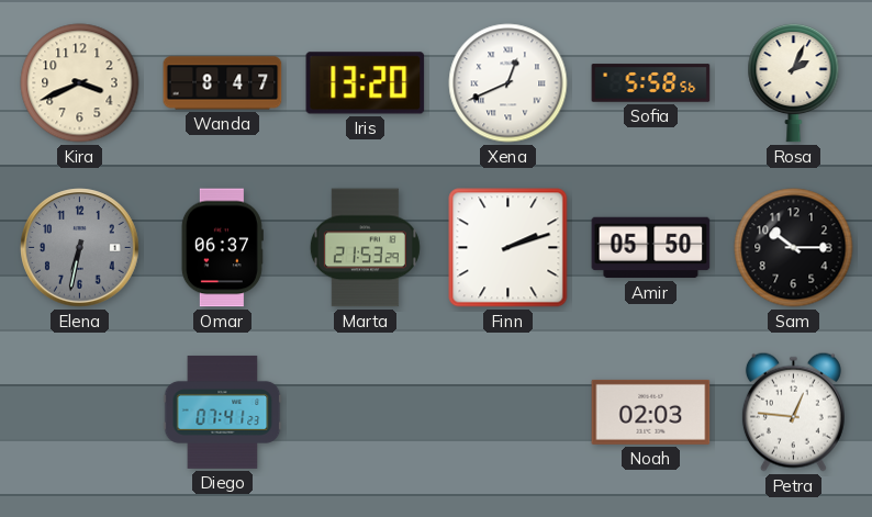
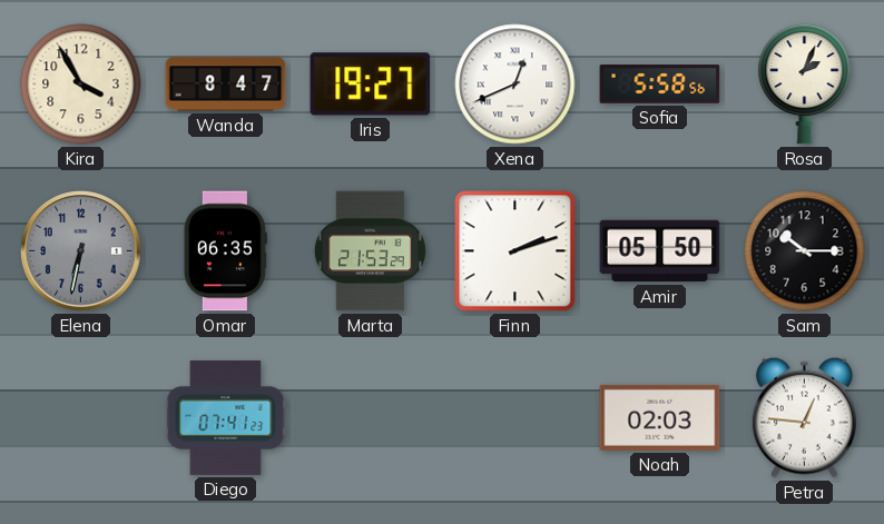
Kira: 3:41 -> 3:55
Iris: 13:20 -> 19:27
Omar: 06:37 -> 06:35
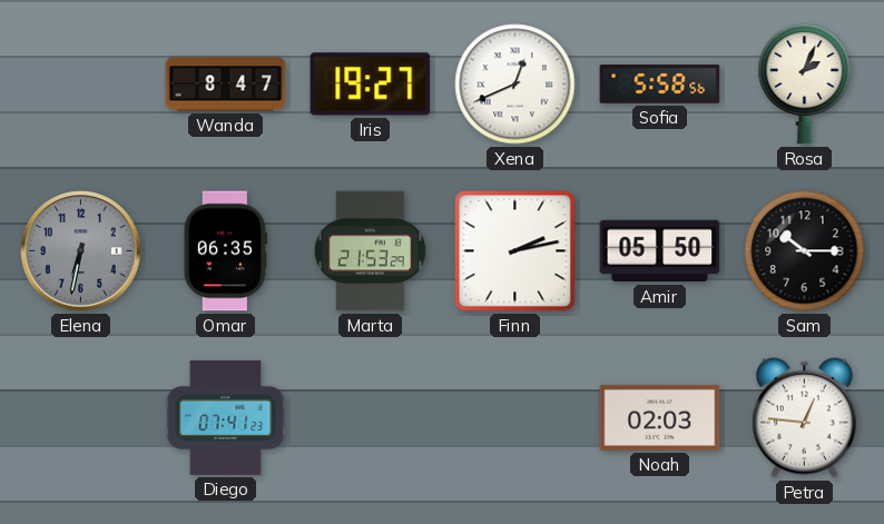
Kira: 3:55 -> none
Finn: 2:12 -> 2:13
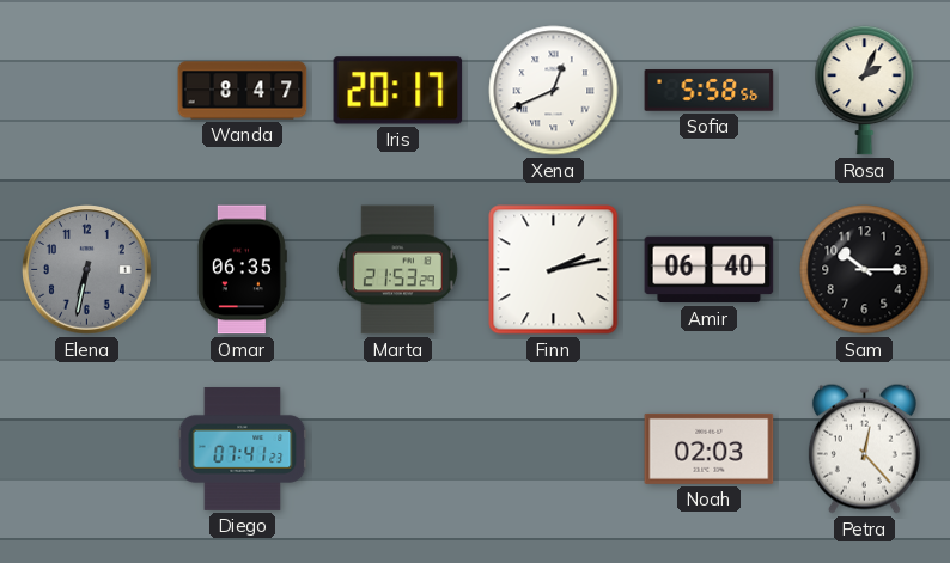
Iris: 19:27 -> 20:17
Amir: 05:50 -> 06:40
Petra: 12:46 -> 12:23
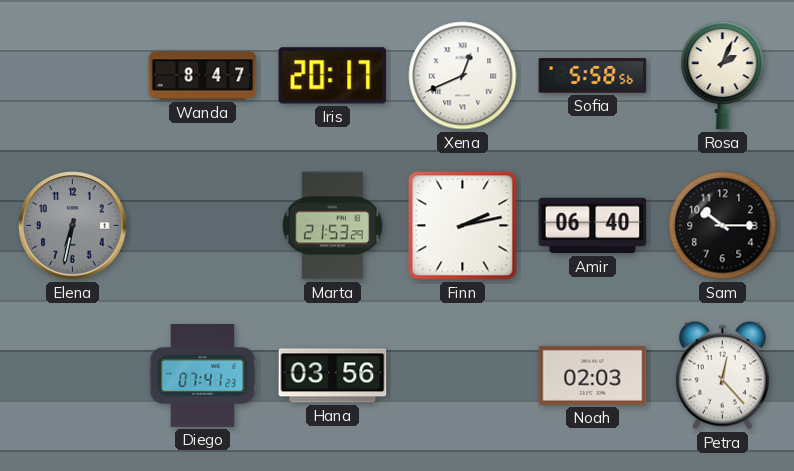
Omar: 06:35 -> none
Hana: none -> 03:56
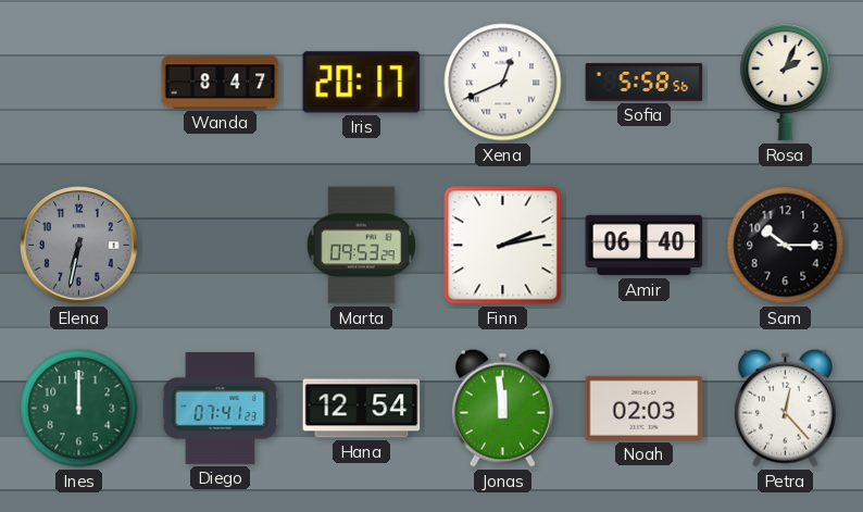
Marta: 21:53 -> 09:53
Ines: none -> 12:00
Hana: 03:56 -> 12:54
Jonas: none -> 11:59
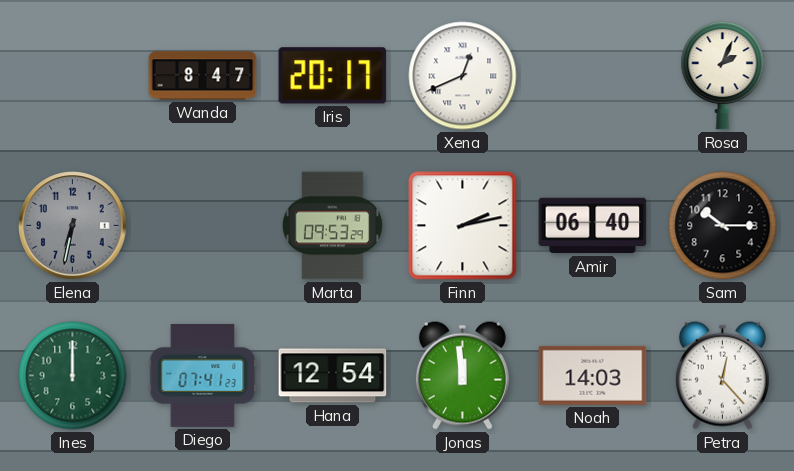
Sofia: 5:58 -> none
Noah: 02:03 -> 14:03
